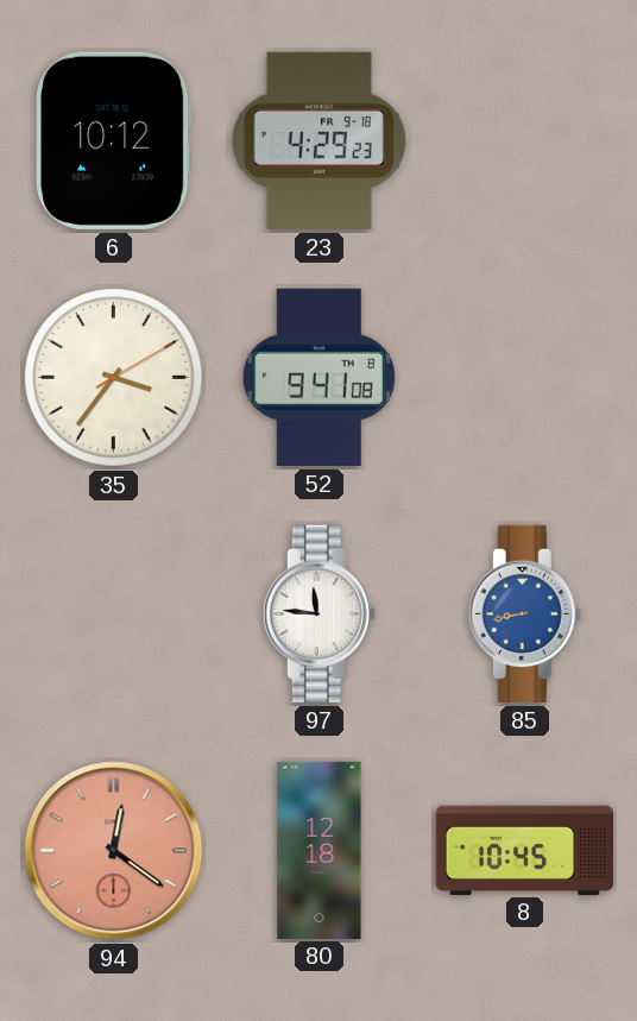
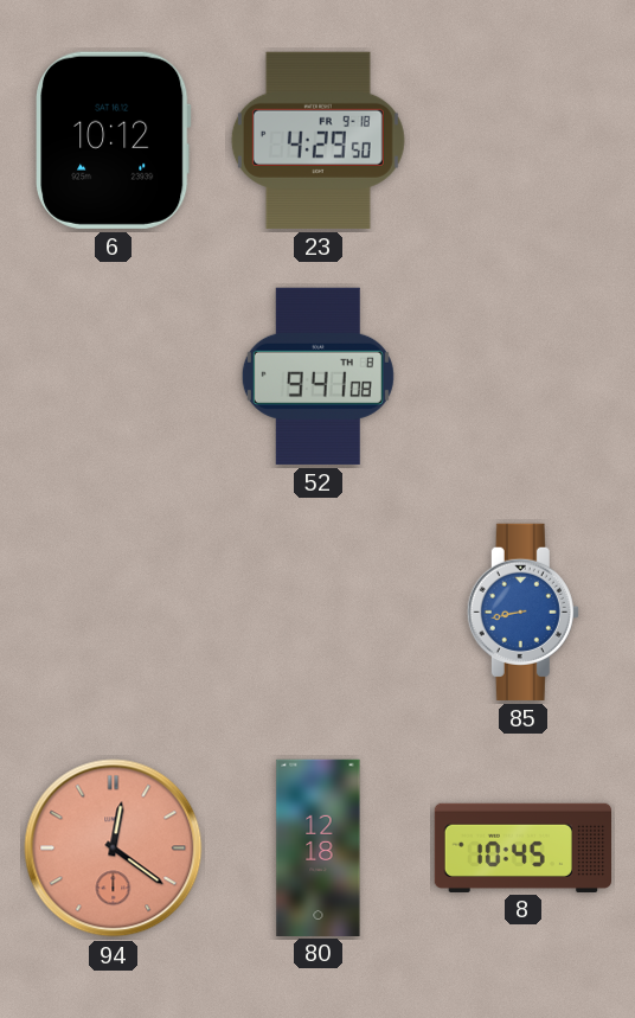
23: 4:29:23 -> 4:29:50
35: 3:36 -> none
97: 11:46 -> none
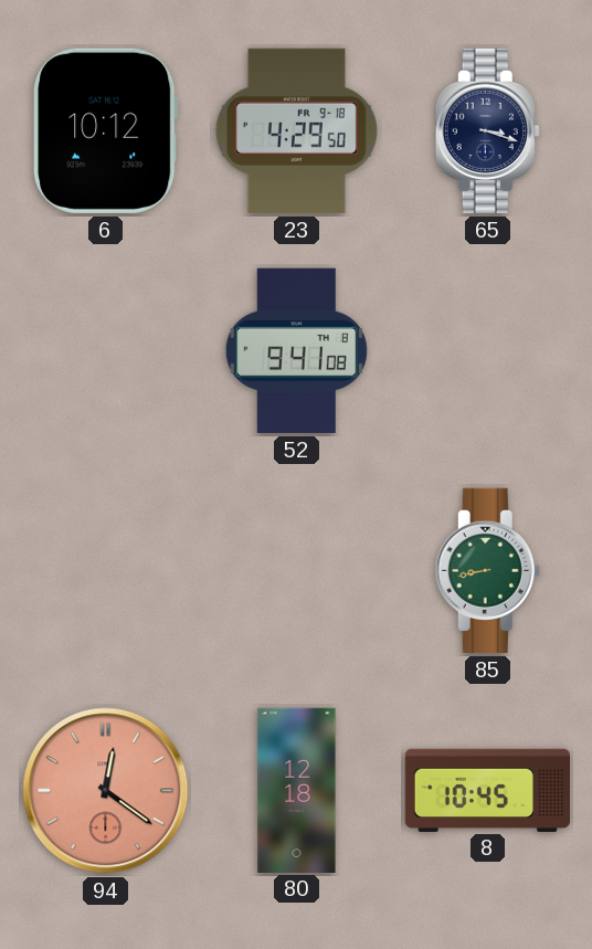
65: none -> 3:18
85 dial: blue -> green
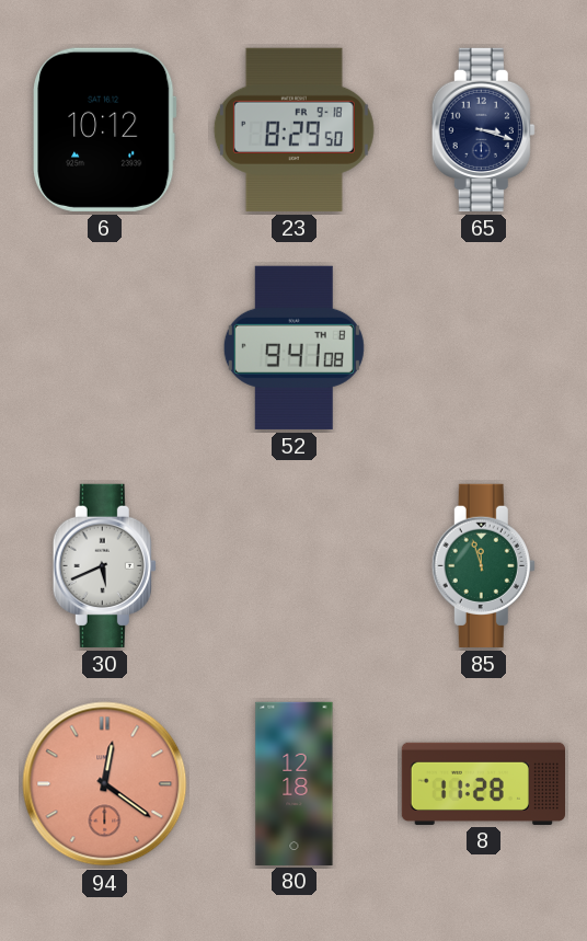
23: 4:29 -> 8:29
30: none -> 5:41
85: 8:43 -> 11:57
8: 10:45 -> 11:28
